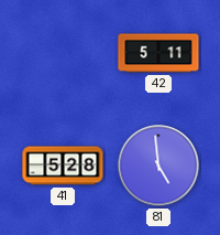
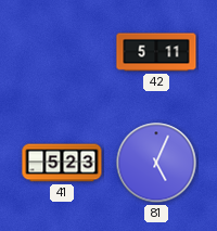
41: 5:28 -> 5:23
81: 4:59 -> 5:04
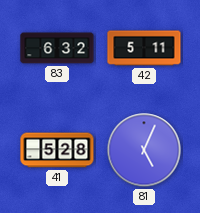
83: none -> 6:32
41: 5:23 -> 5:28
